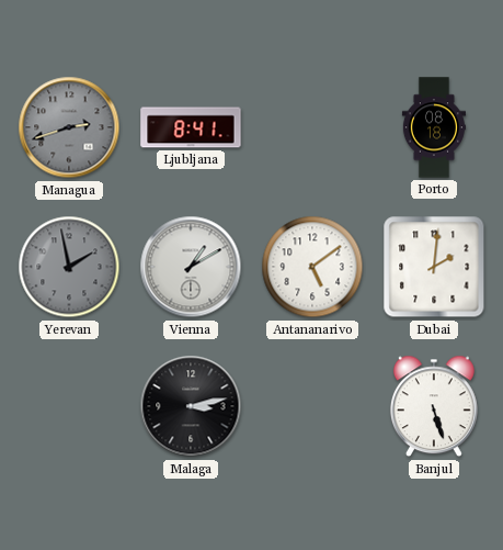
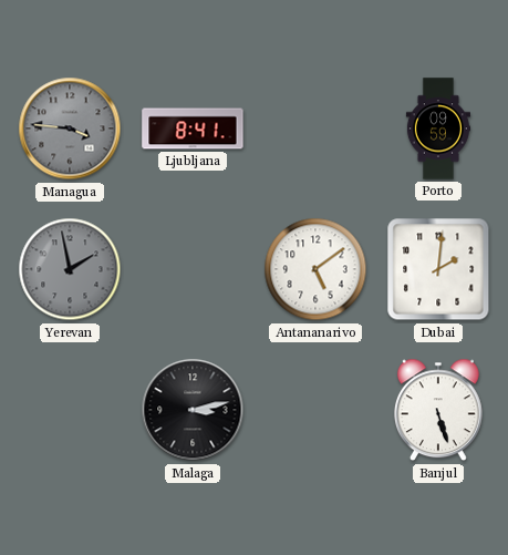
Managua: 2:42 -> 3:46
Porto: 08:18 -> 09:59
Vienna: 1:10 -> none
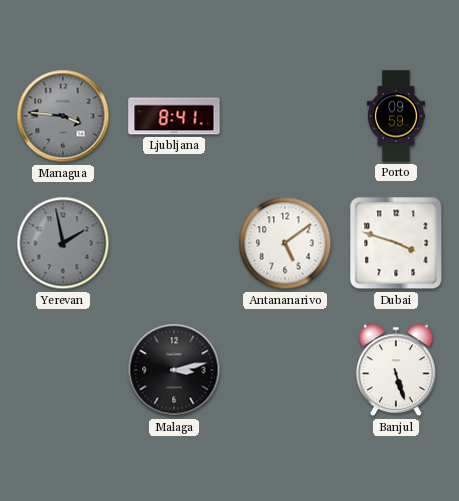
Dubai: 2:01 -> 3:48
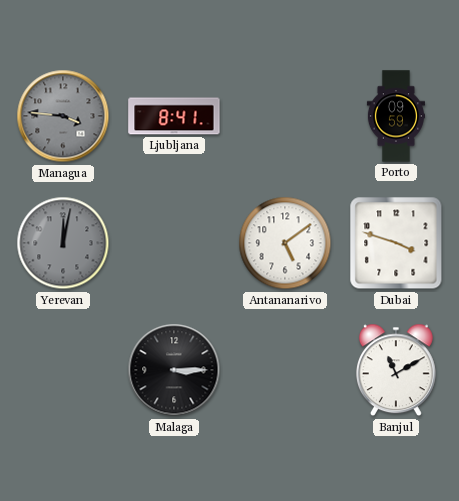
Yerevan: 1:58 -> 12:02
Malaga: 3:13 -> 3:15
Banjul: 5:27 -> 11:10
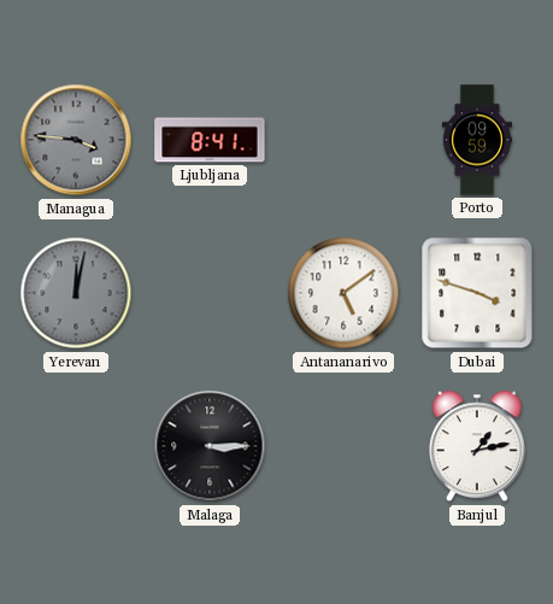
Banjul: 11:10 -> 1:13
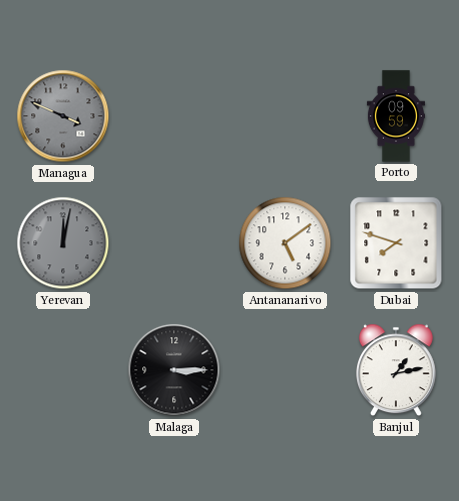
Managua: 3:46 -> 3:49
Ljubljana: 8:41 -> none
Dubai: 3:48 -> 7:48
